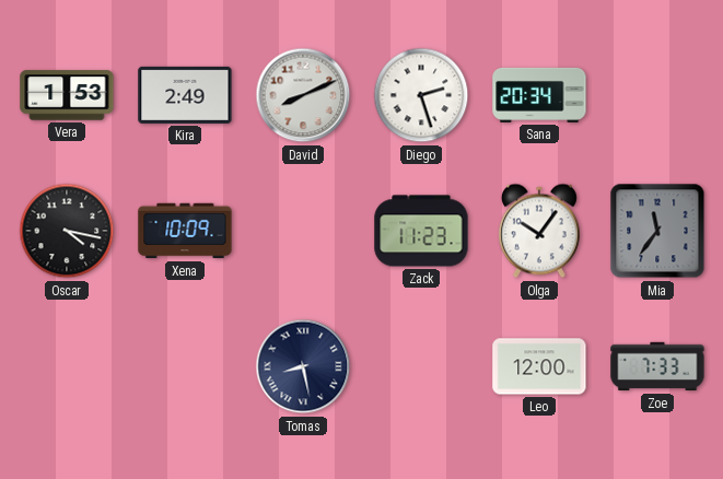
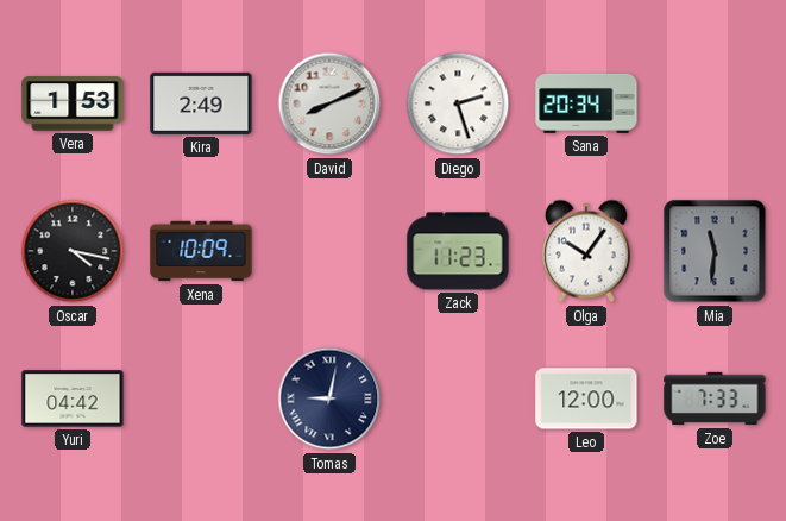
Mia: 11:36 -> 11:31
Yuri: none -> 04:42
Tomas: 8:28 -> 9:02
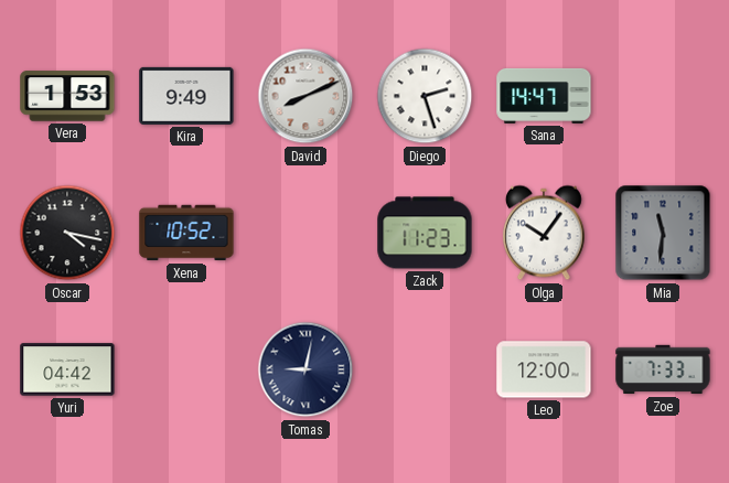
Kira: 2:49 -> 9:49
Sana: 20:34 -> 14:47
Xena: 10:09 -> 10:52
